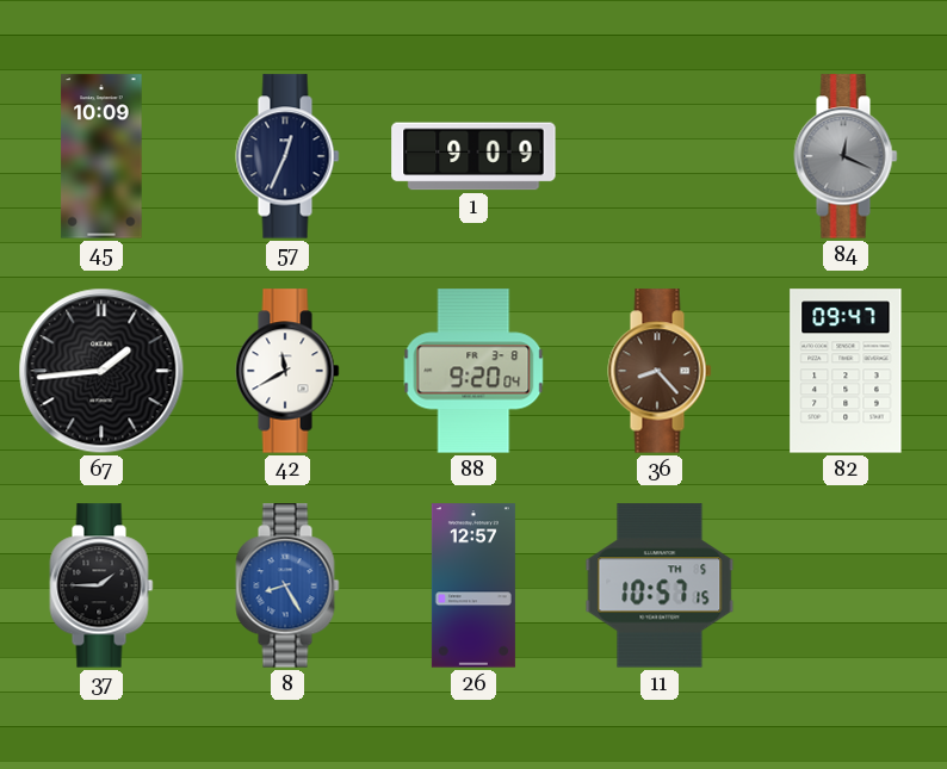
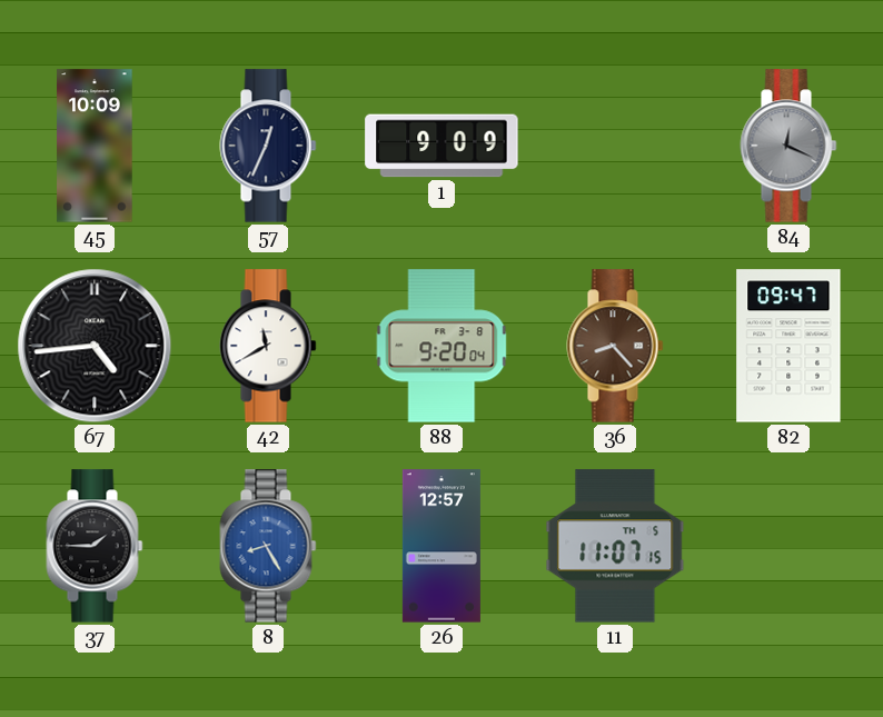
67: 1:44 -> 4:44
11: 10:57 -> 11:07
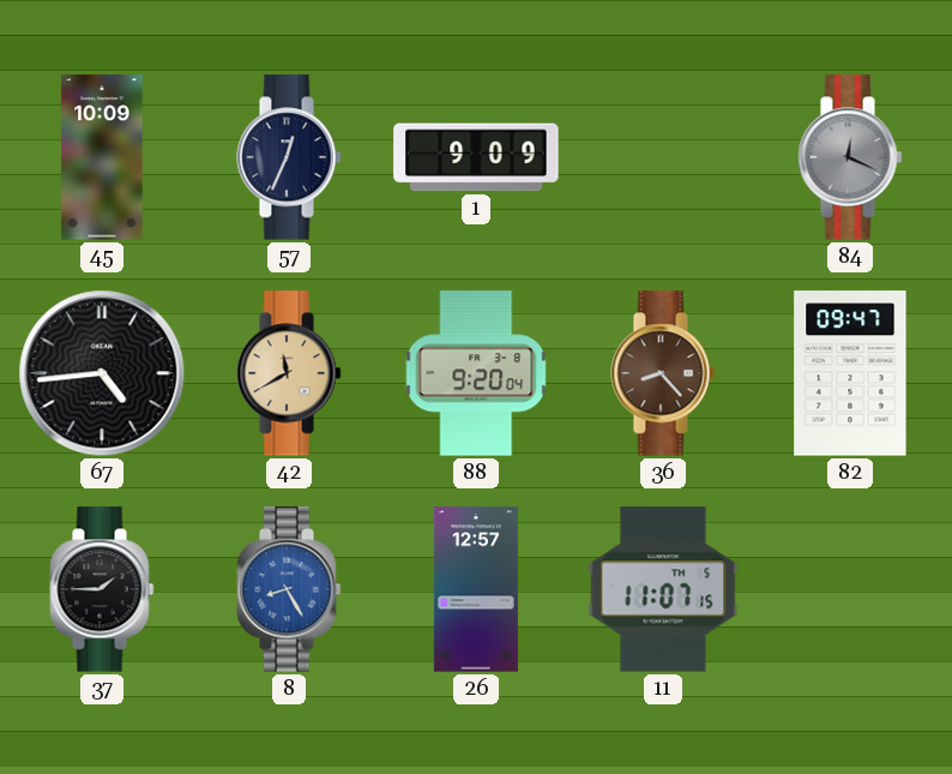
42 dial: white -> champagne
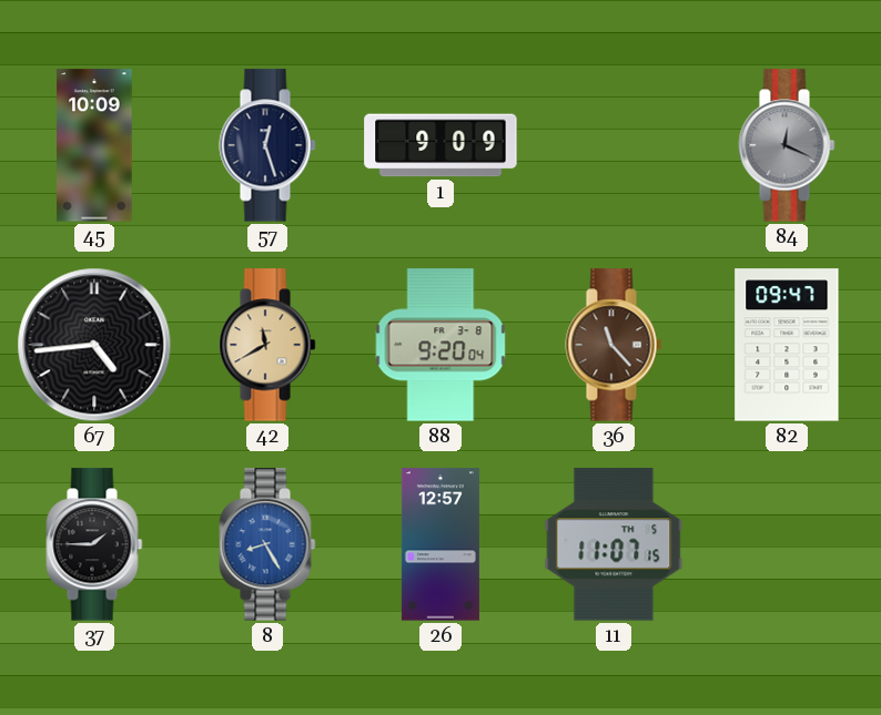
57: 12:34 -> 12:27
36: 8:23 -> 11:23
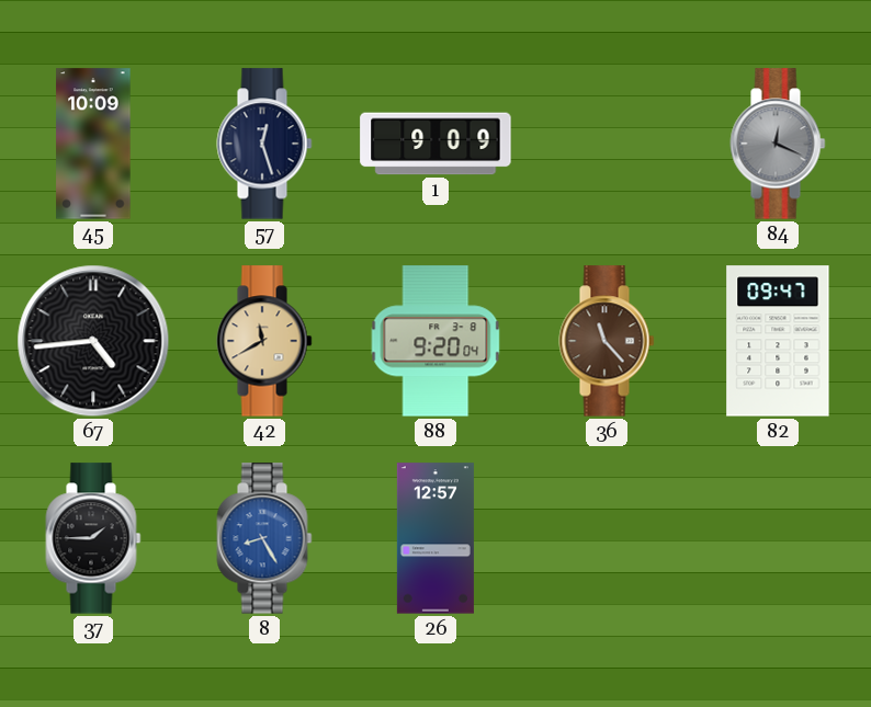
11: 11:07 -> none
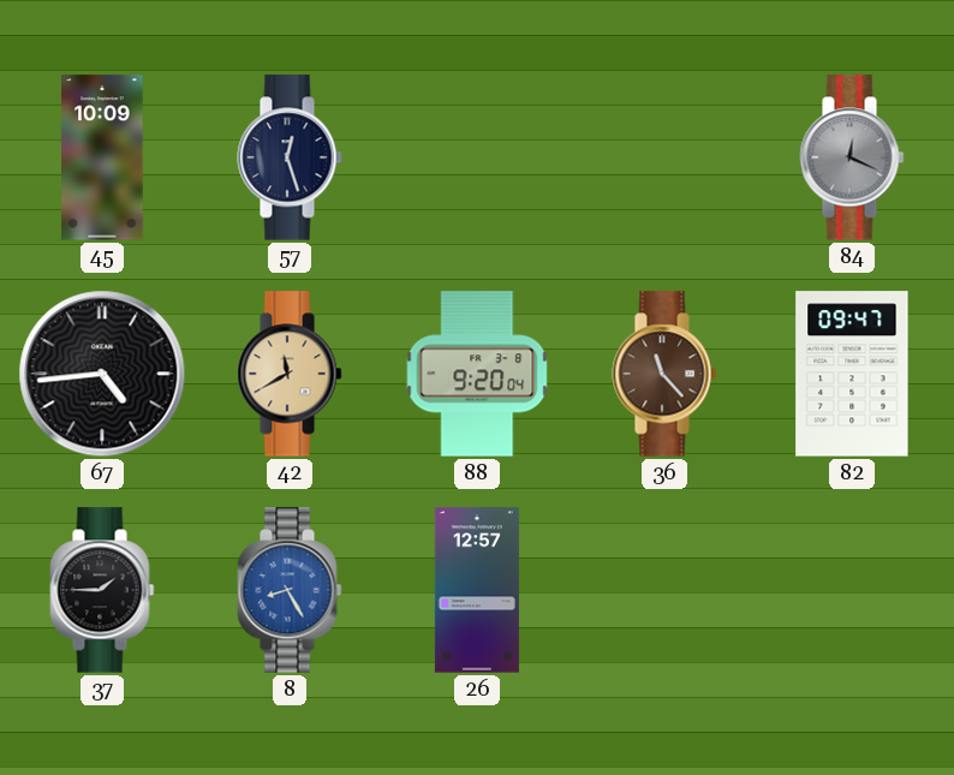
1: 9:09 -> none
